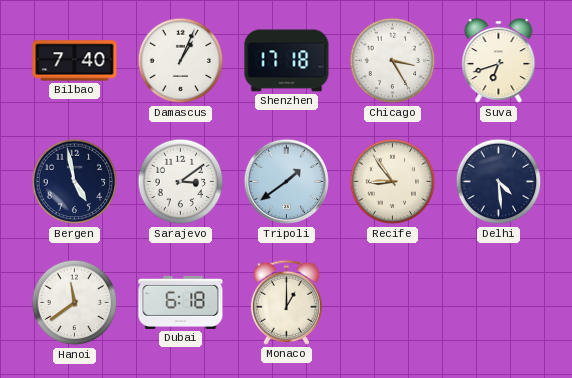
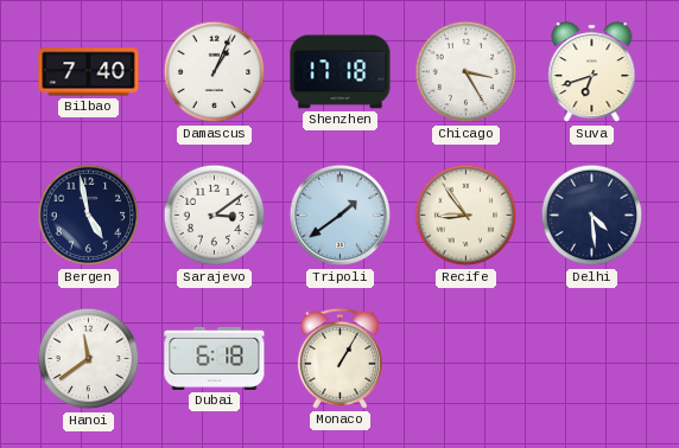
Monaco: 1:00 -> 1:05
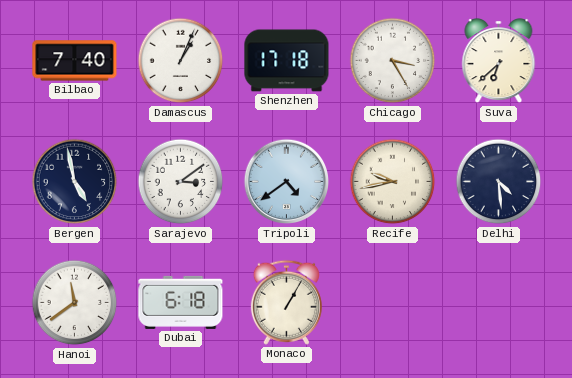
Suva: 6:42 -> 6:38
Tripoli: 1:39 -> 4:39
Recife: 8:54 -> 9:43
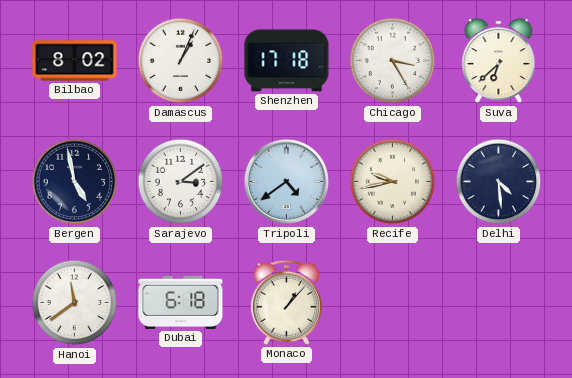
Bilbao: 7:40 -> 8:02
Monaco: 1:05 -> 1:07
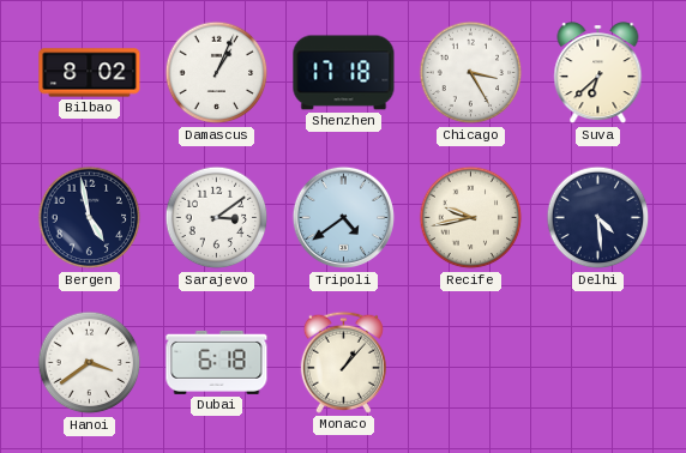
Hanoi: 11:39 -> 3:39
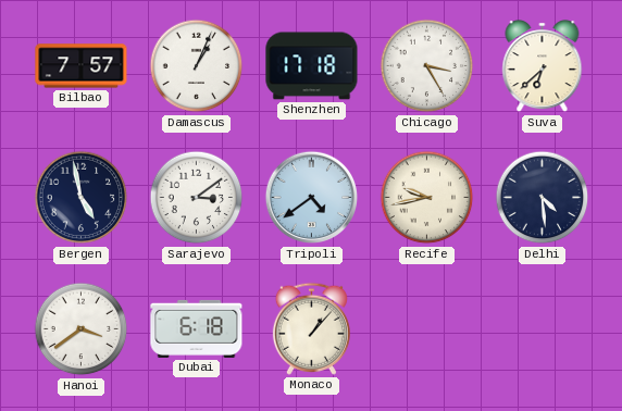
Bilbao: 8:02 -> 7:57
